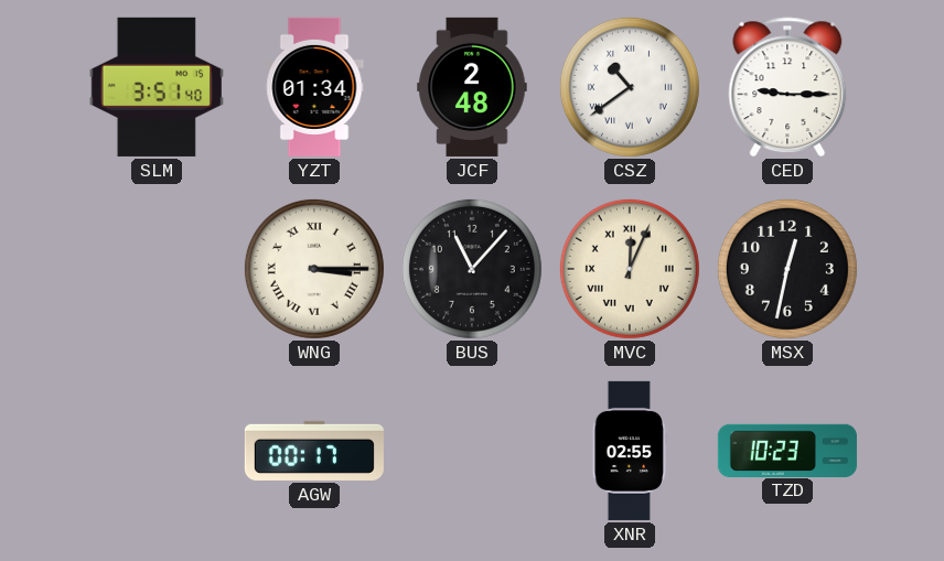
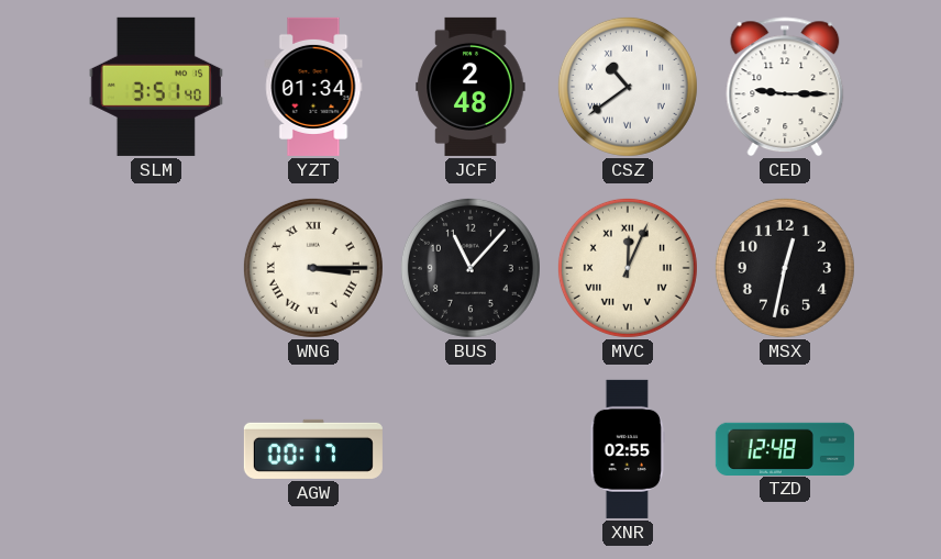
TZD: 10:23 -> 12:48
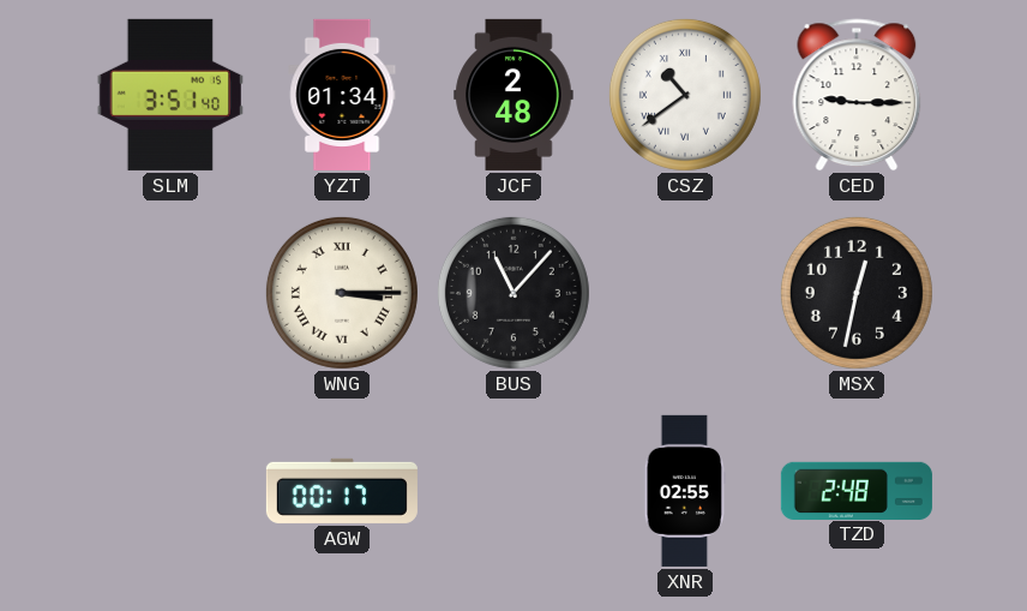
MVC: 12:04 -> none
TZD: 12:48 -> 2:48
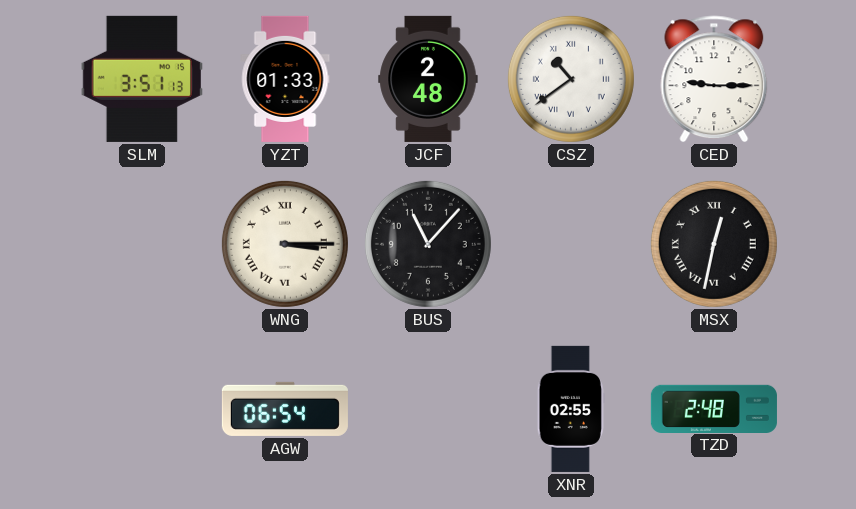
SLM: 3:51:40 -> 3:51:13
YZT: 01:34 -> 01:33
MSX numerals: Arabic -> Roman
AGW: 00:17 -> 06:54
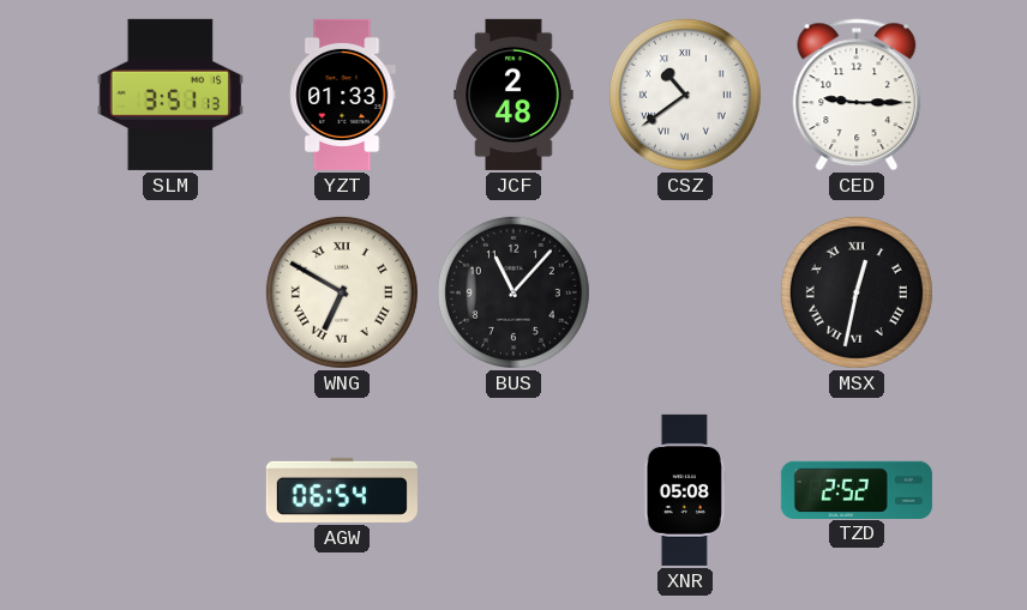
WNG: 3:15 -> 6:50
XNR: 02:55 -> 05:08
TZD: 2:48 -> 2:52
